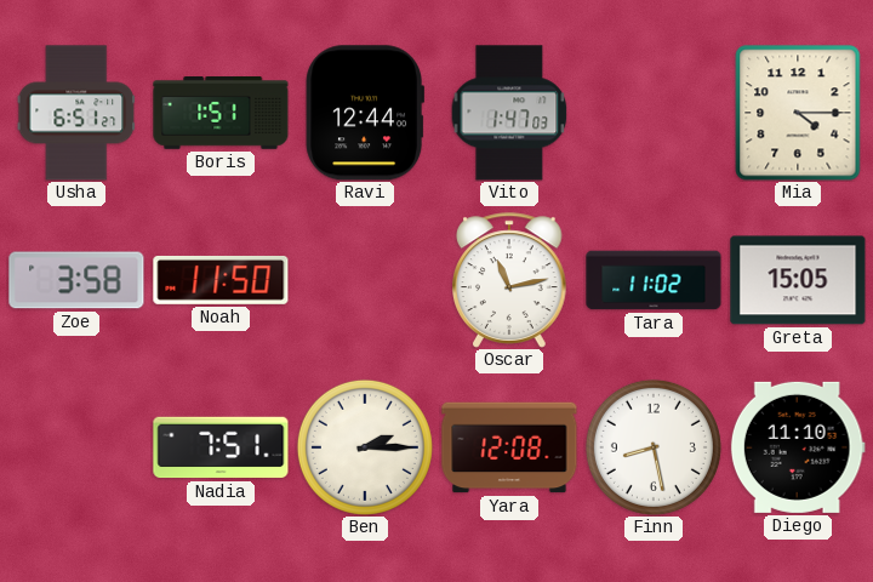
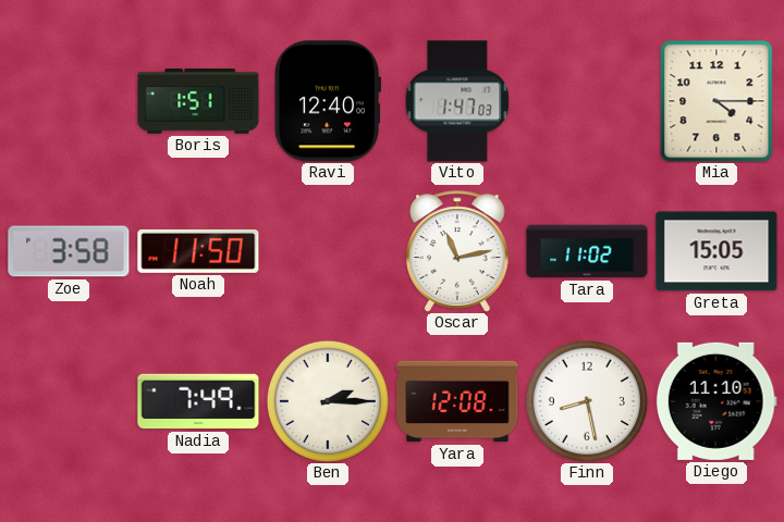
Usha: 6:51 -> none
Ravi: 12:44 -> 12:40
Nadia: 7:51 -> 7:49
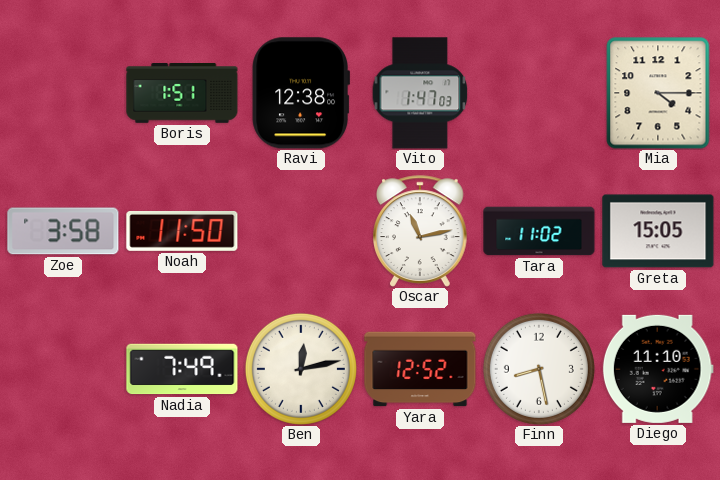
Ravi: 12:40 -> 12:38
Ben: 2:15 -> 12:13
Yara: 12:08 -> 12:52
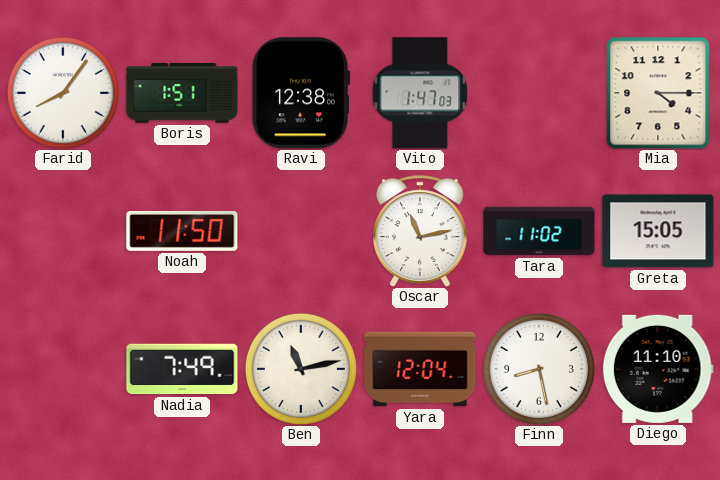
Farid: none -> 8:06
Zoe: 3:58 -> none
Ben: 12:13 -> 11:13
Yara: 12:52 -> 12:04
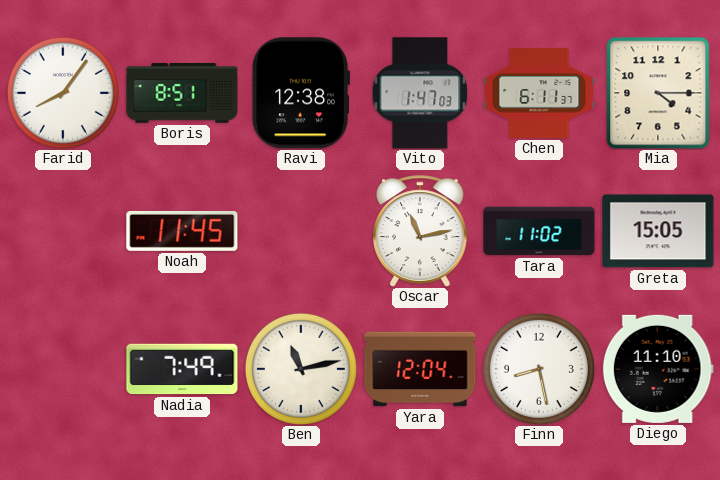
Boris: 1:51 -> 8:51
Chen: none -> 6:11
Noah: 11:50 -> 11:45
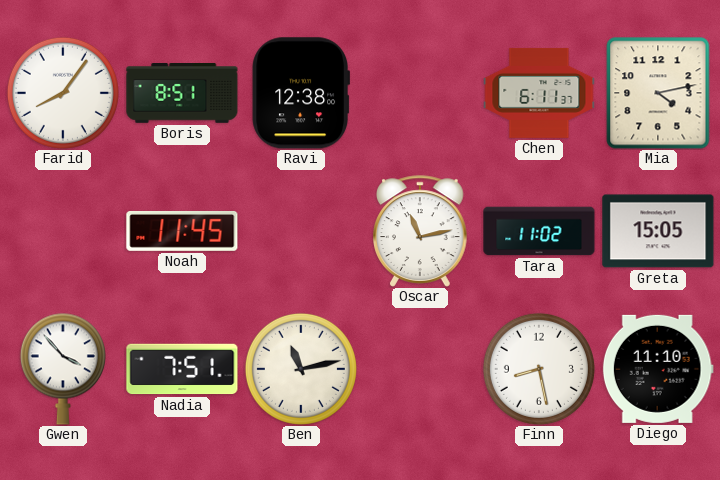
Vito: 1:47 -> none
Mia: 4:15 -> 4:13
Gwen: none -> 3:53
Nadia: 7:49 -> 7:51
Yara: 12:04 -> none
